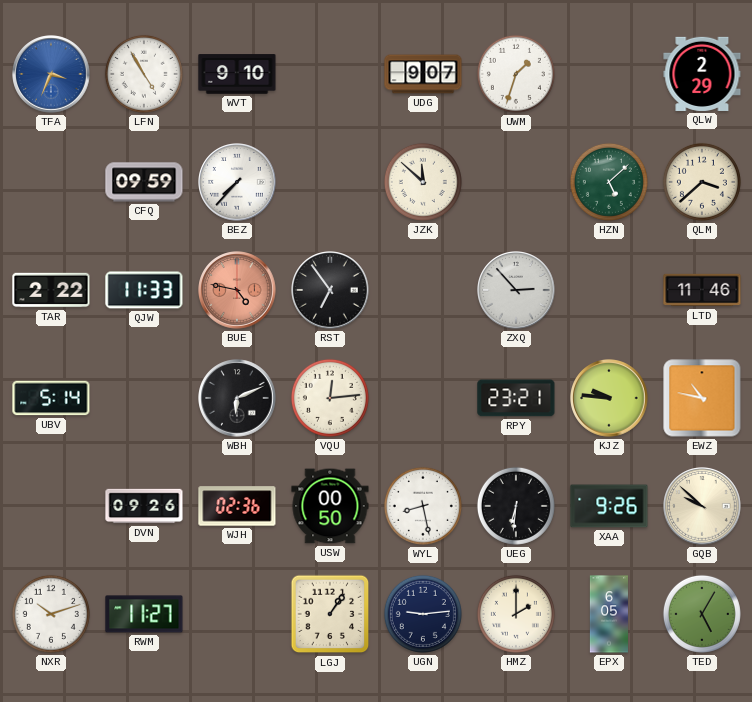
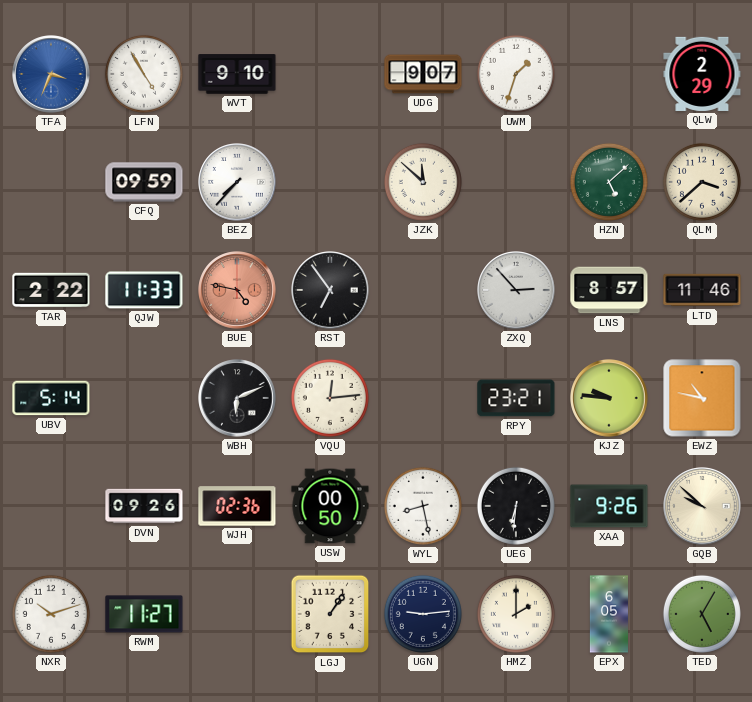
LNS: none -> 8:57
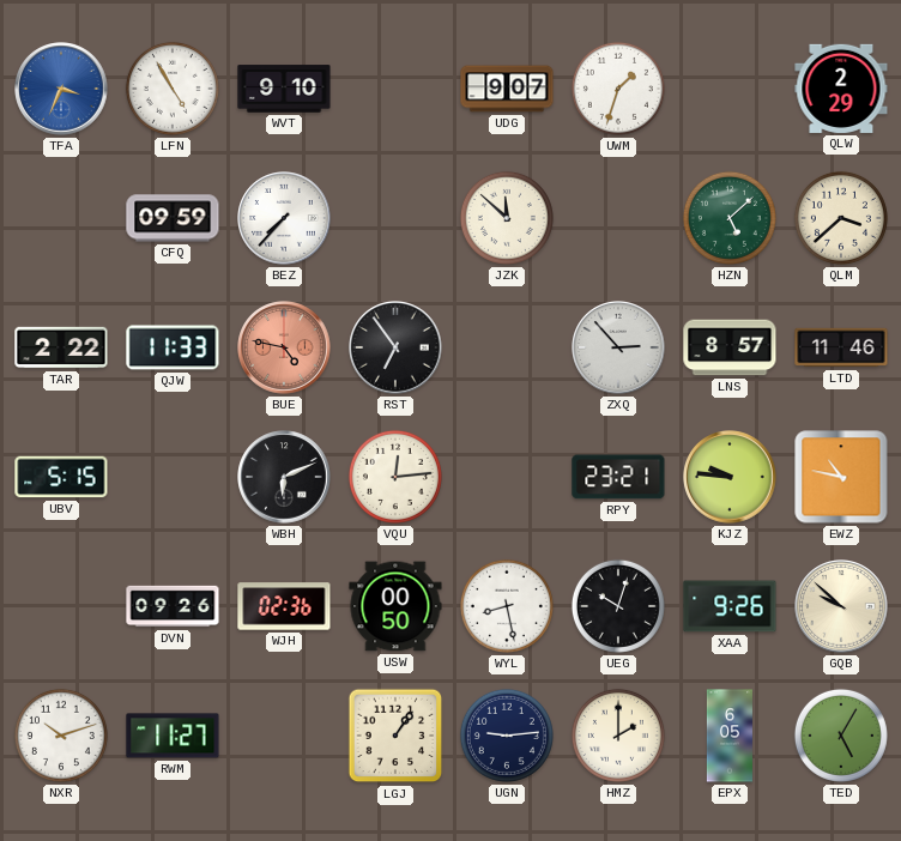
UBV: 5:14 -> 5:15
UEG: 6:31 -> 10:03
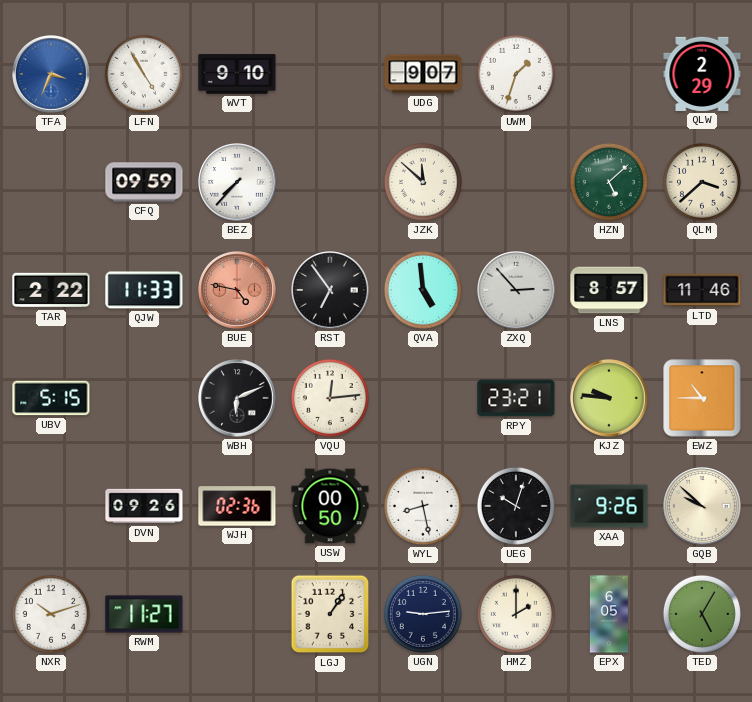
QVA: none -> 4:59
EWZ: 10:47 -> 10:45
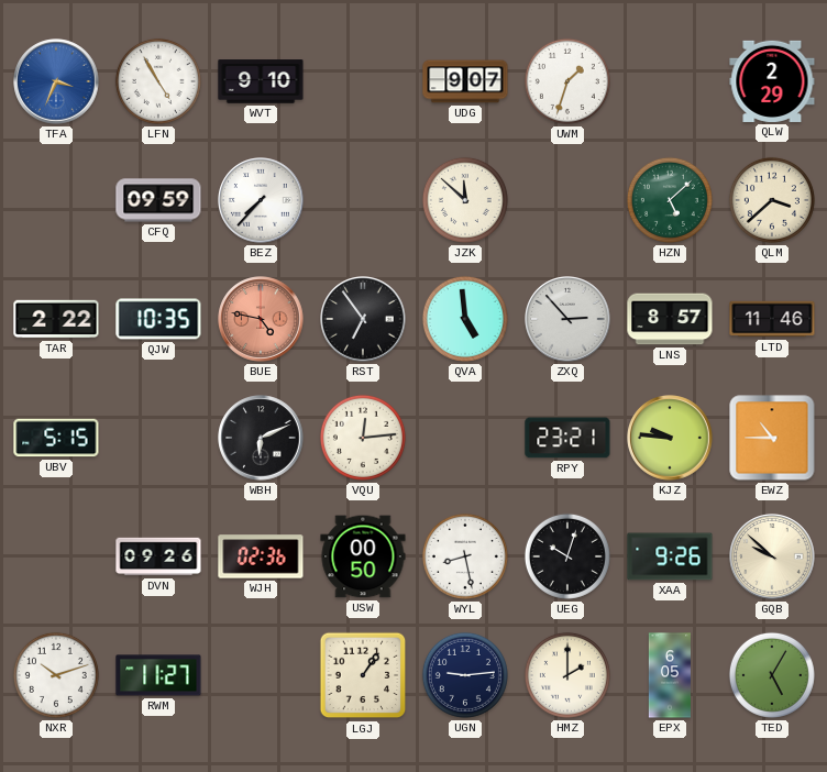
QJW: 11:33 -> 10:35
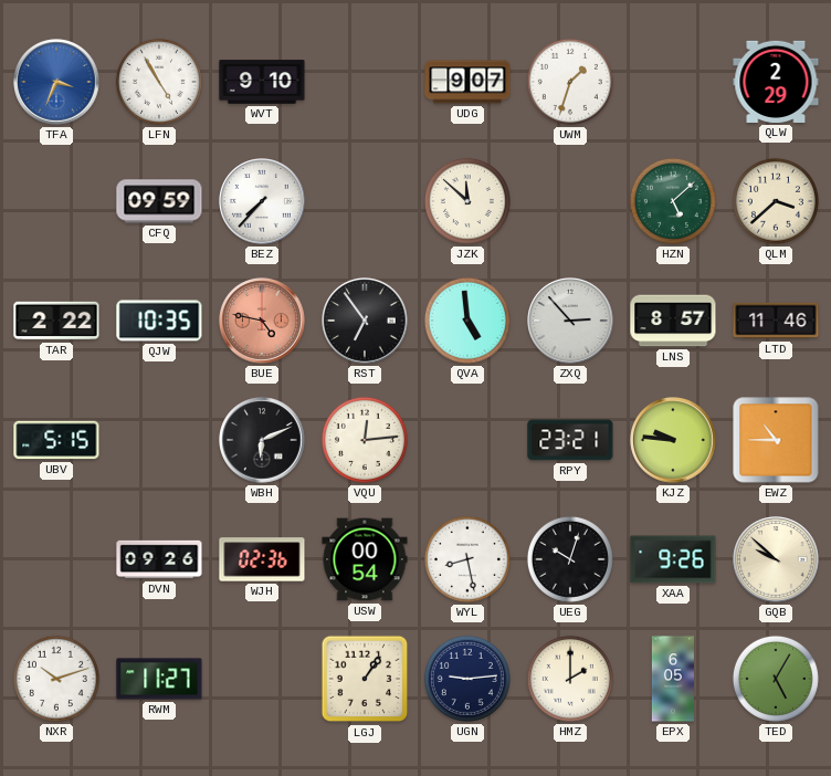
USW: 00:50 -> 00:54
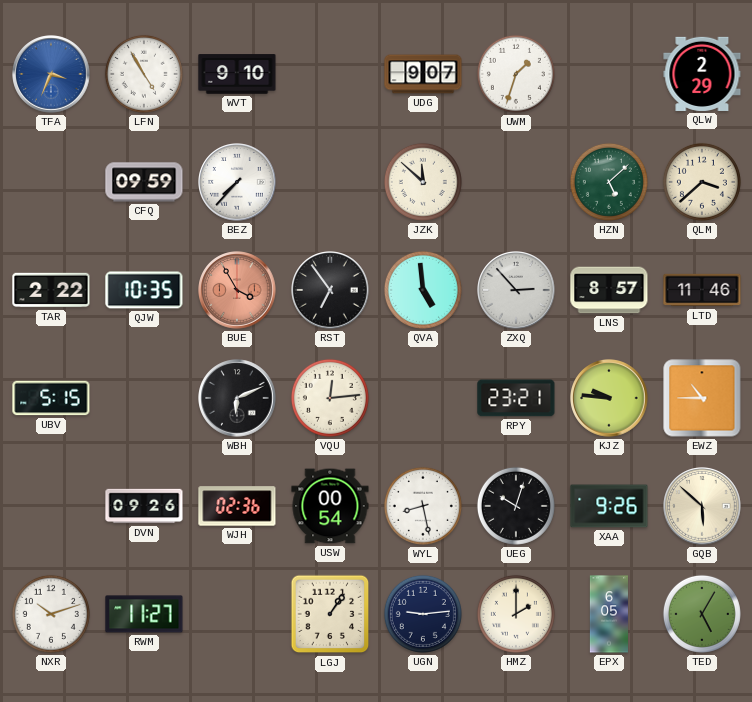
BUE: 4:47 -> 3:55
GQB: 9:52 -> 5:52
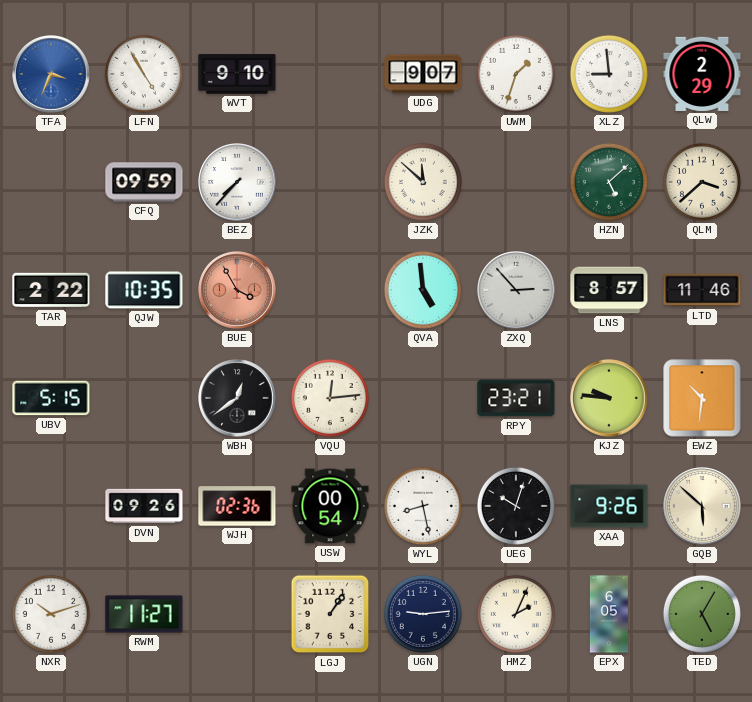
XLZ: none -> 8:59
RST: 6:54 -> none
WBH: 6:11 -> 12:39
EWZ: 10:45 -> 10:31
HMZ: 2:00 -> 2:04
